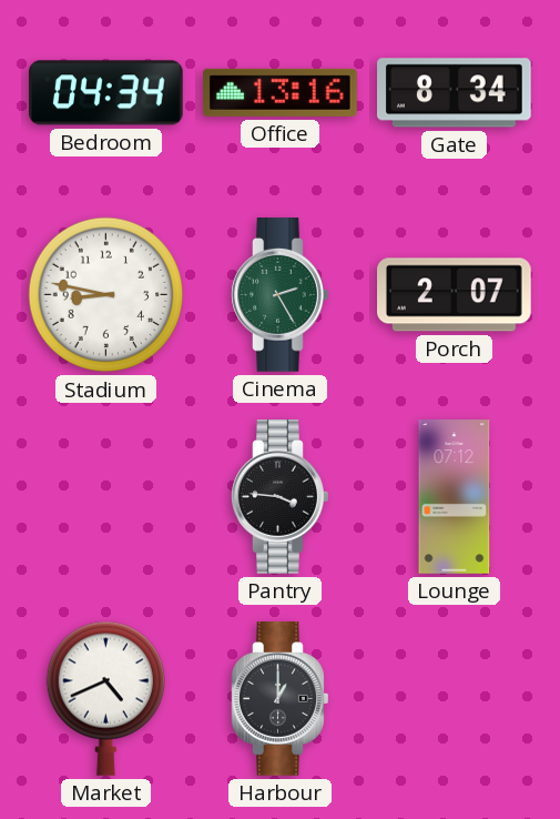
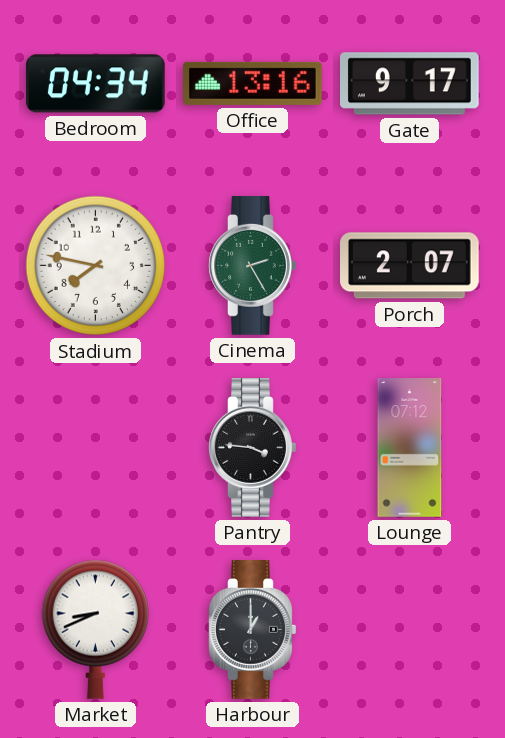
Gate: 8:34 -> 9:17
Stadium: 8:47 -> 7:47
Market: 4:41 -> 8:41
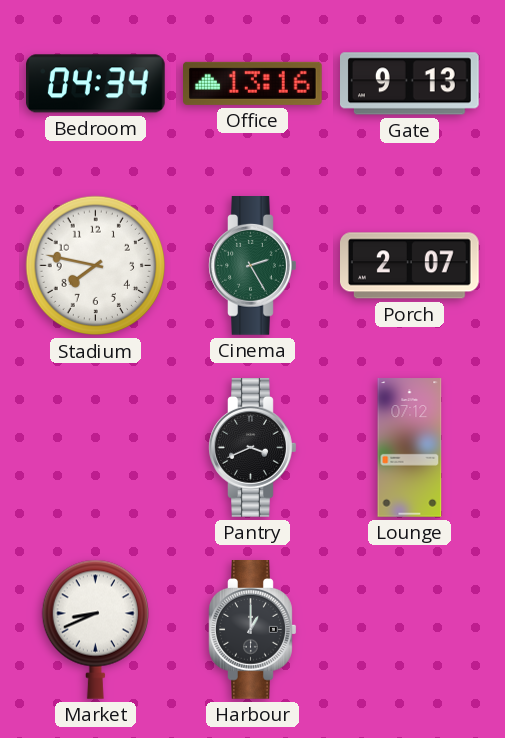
Gate: 9:17 -> 9:13
Pantry: 3:46 -> 3:41
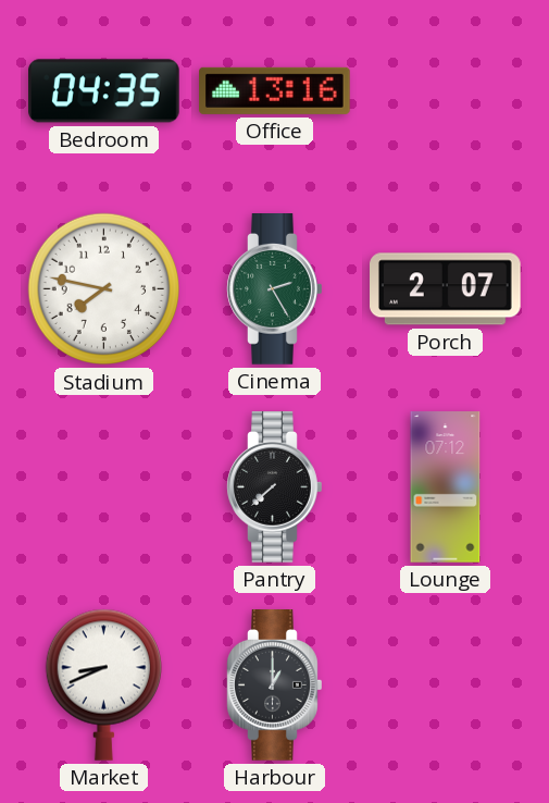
Bedroom: 04:34 -> 04:35
Gate: 9:13 -> none
Pantry: 3:41 -> 7:38
